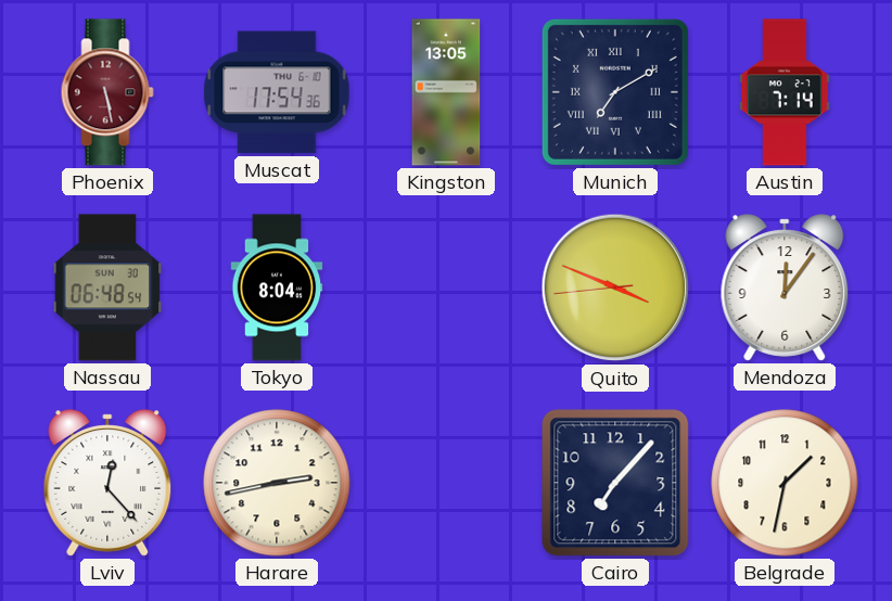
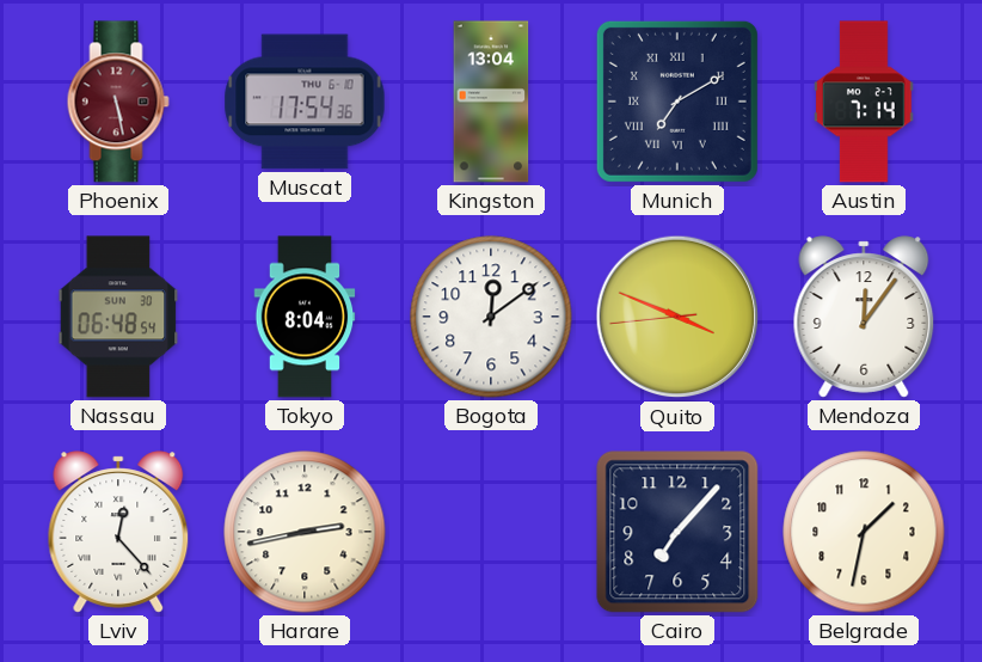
Kingston: 13:05 -> 13:04
Bogota: none -> 12:09
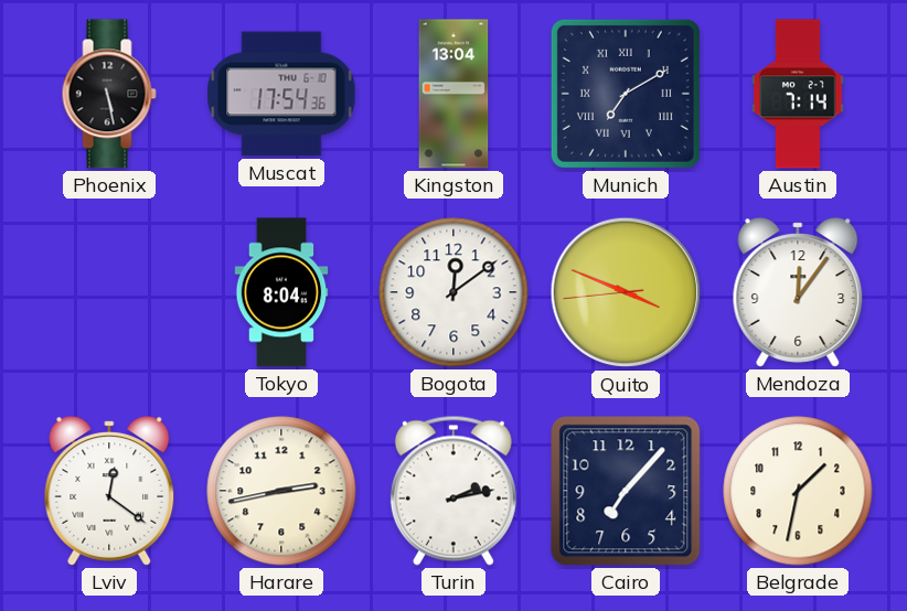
Phoenix dial: burgundy -> black
Nassau: 06:48 -> none
Lviv: 12:23 -> 12:21
Turin: none -> 2:13
